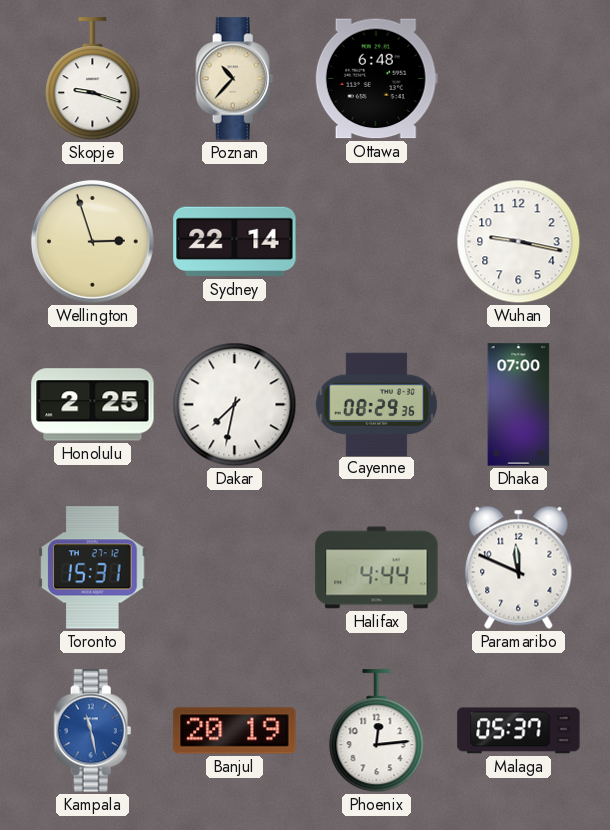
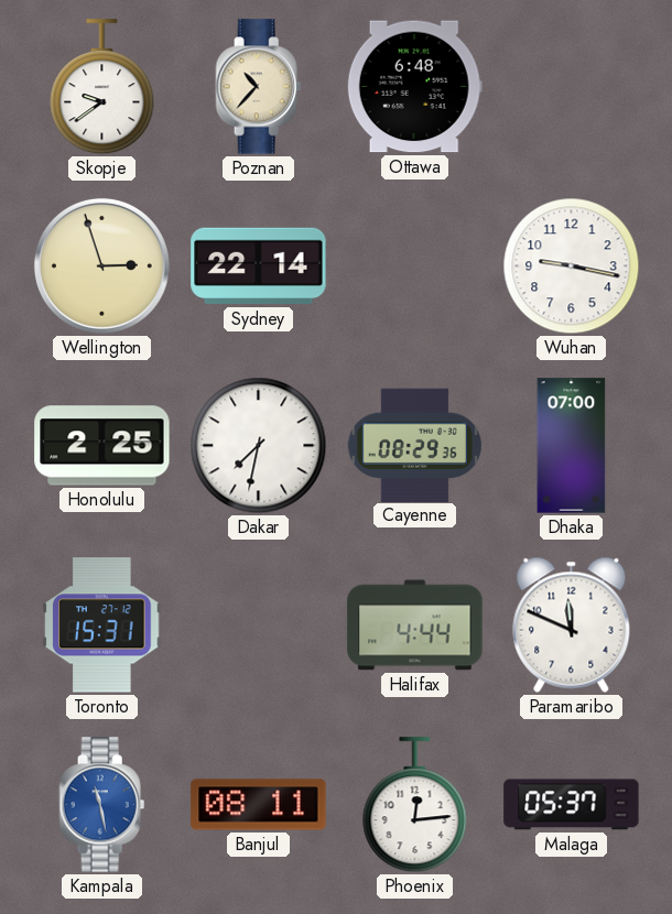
Skopje: 9:18 -> 9:39
Banjul: 20:19 -> 08:11
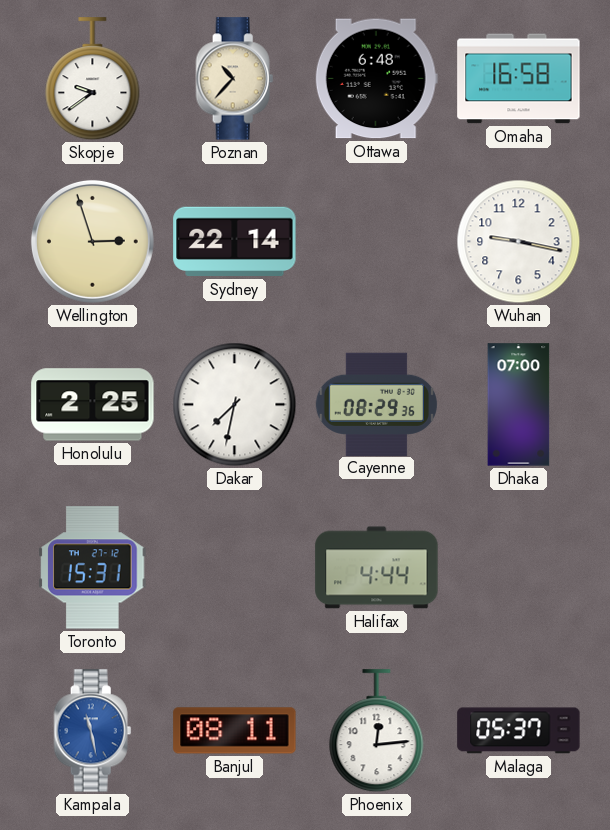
Omaha: none -> 16:58
Paramaribo: 11:49 -> none
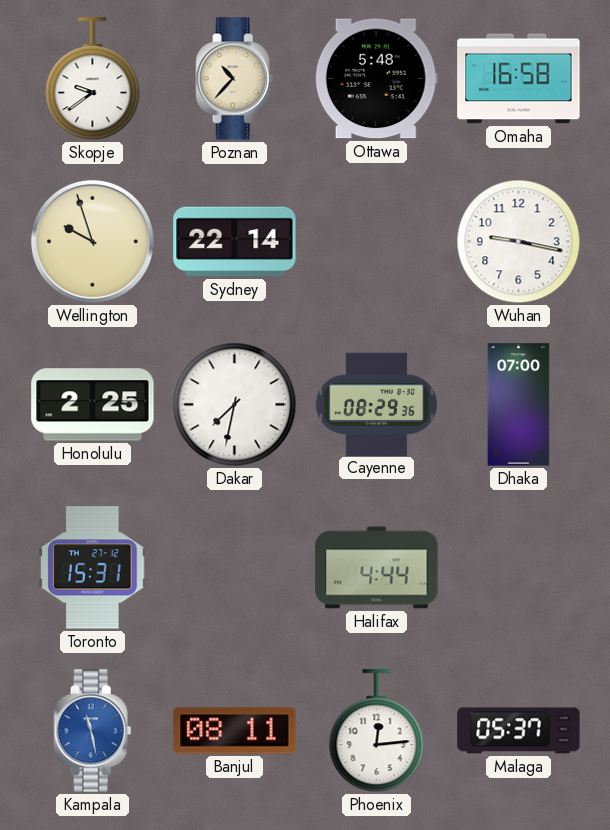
Ottawa: 6:48 -> 5:48
Wellington: 2:57 -> 9:57
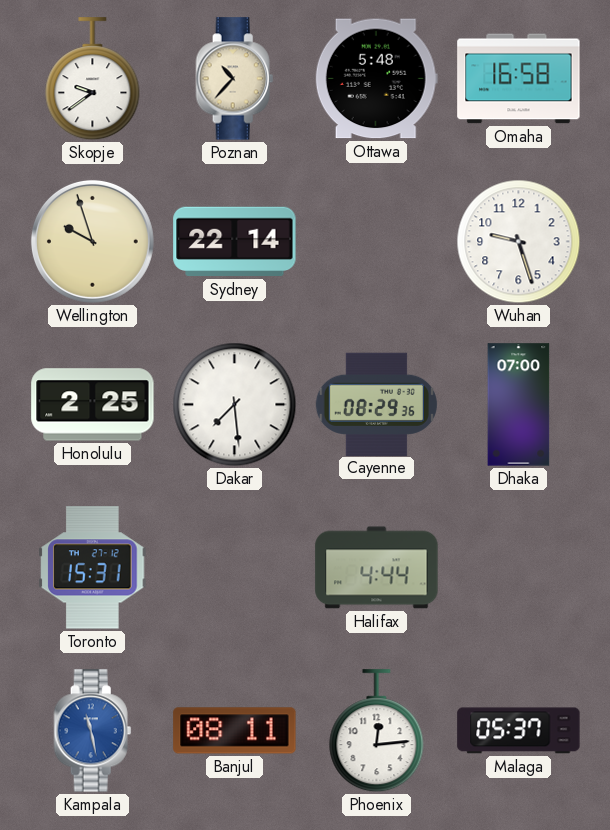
Wuhan: 9:17 -> 9:27
Dakar: 7:32 -> 7:29
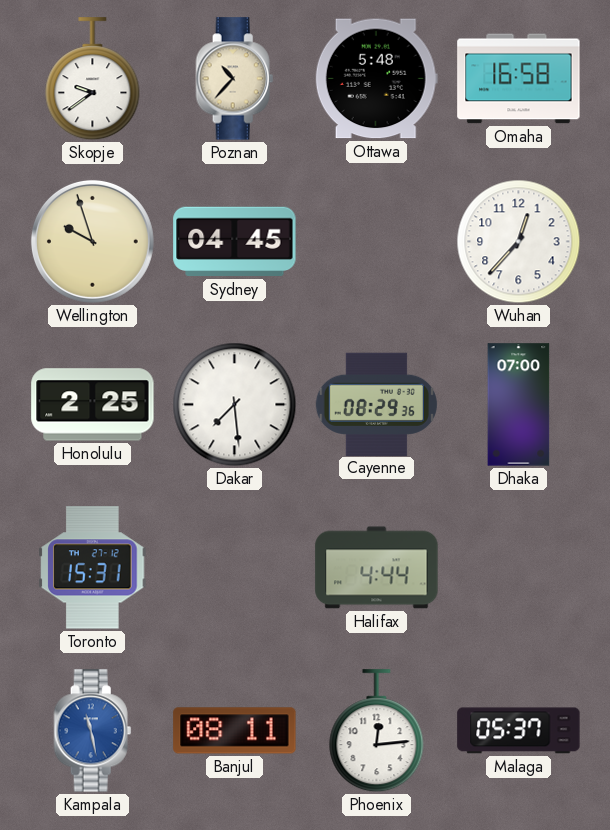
Sydney: 22:14 -> 04:45
Wuhan: 9:27 -> 12:37
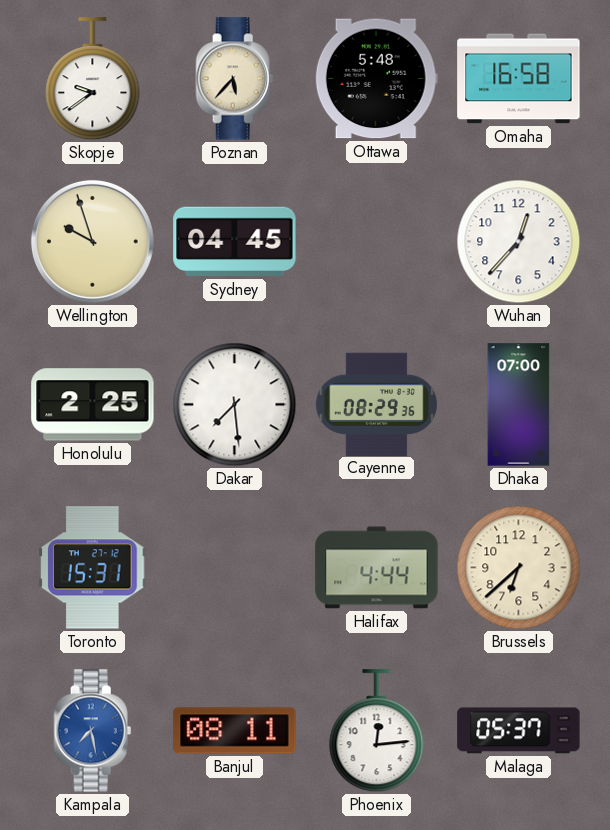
Poznan: 10:37 -> 5:37
Brussels: none -> 6:38
Kampala: 11:28 -> 7:28
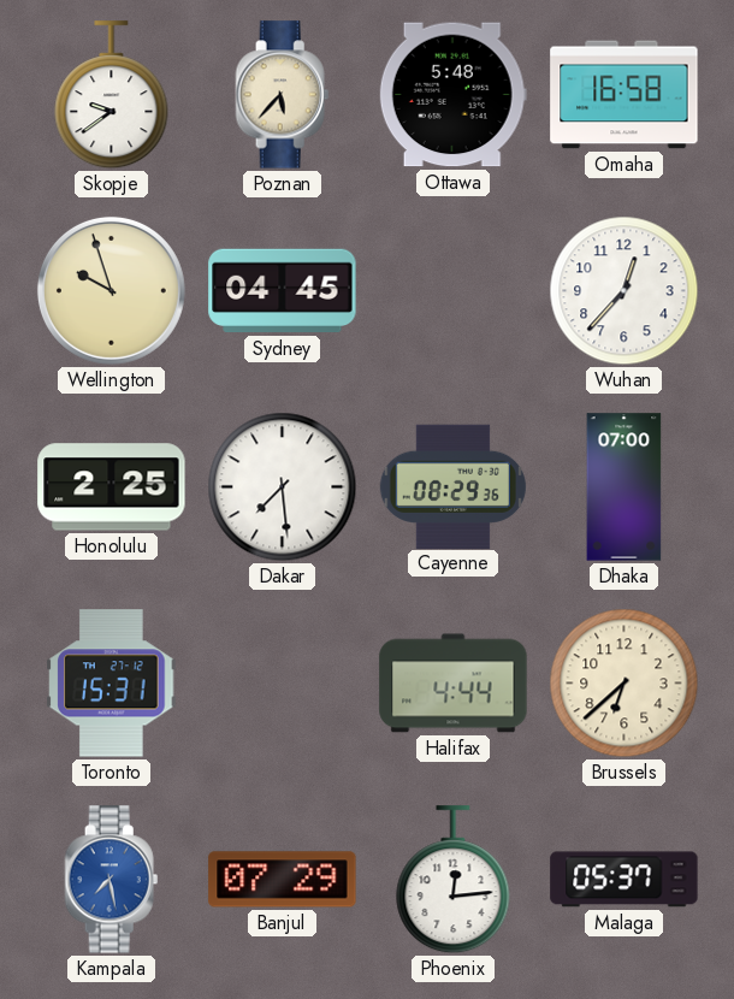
Banjul: 08:11 -> 07:29
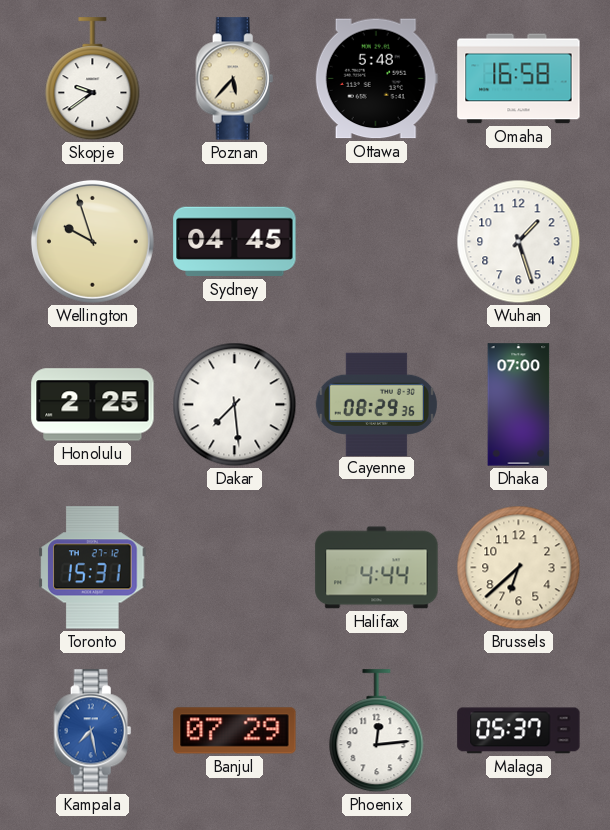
Wuhan: 12:37 -> 1:27
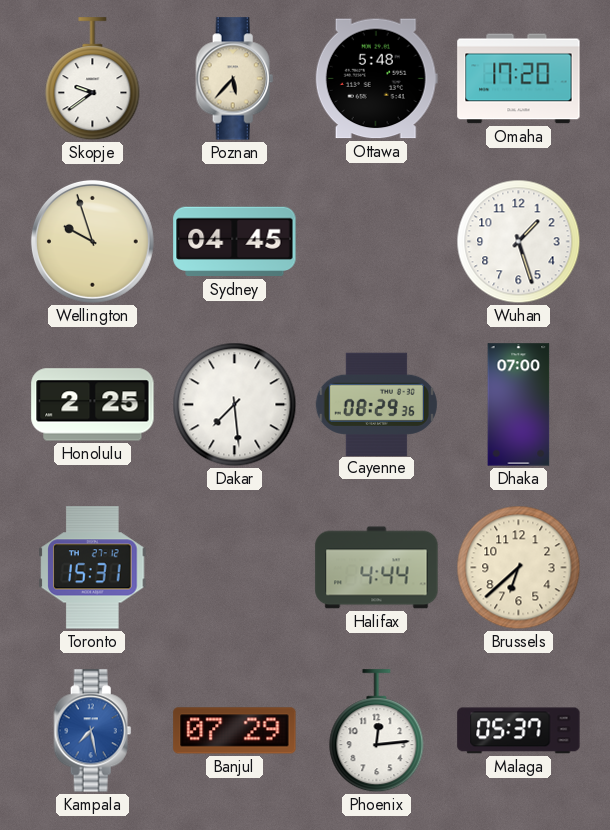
Omaha: 16:58 -> 17:20
